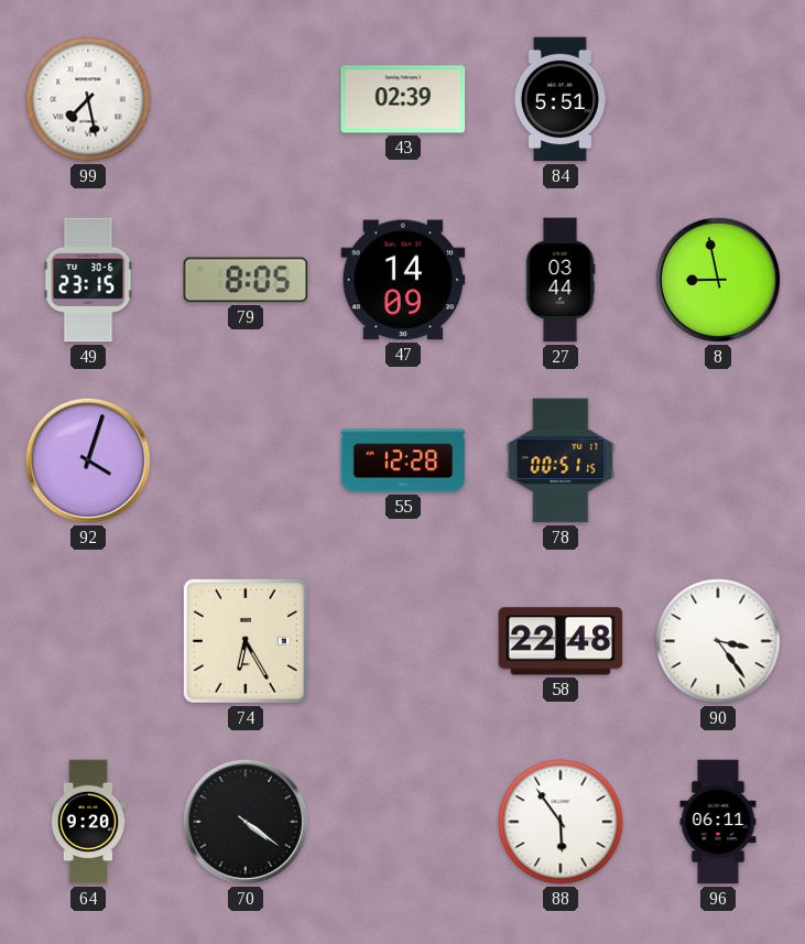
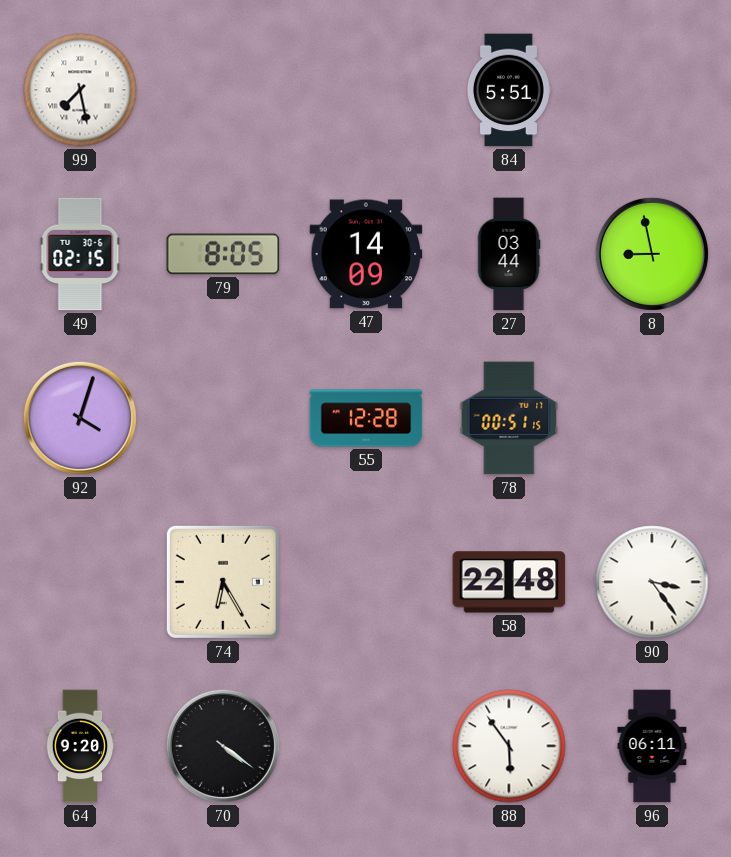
43: 02:39 -> none
49: 23:15 -> 02:15
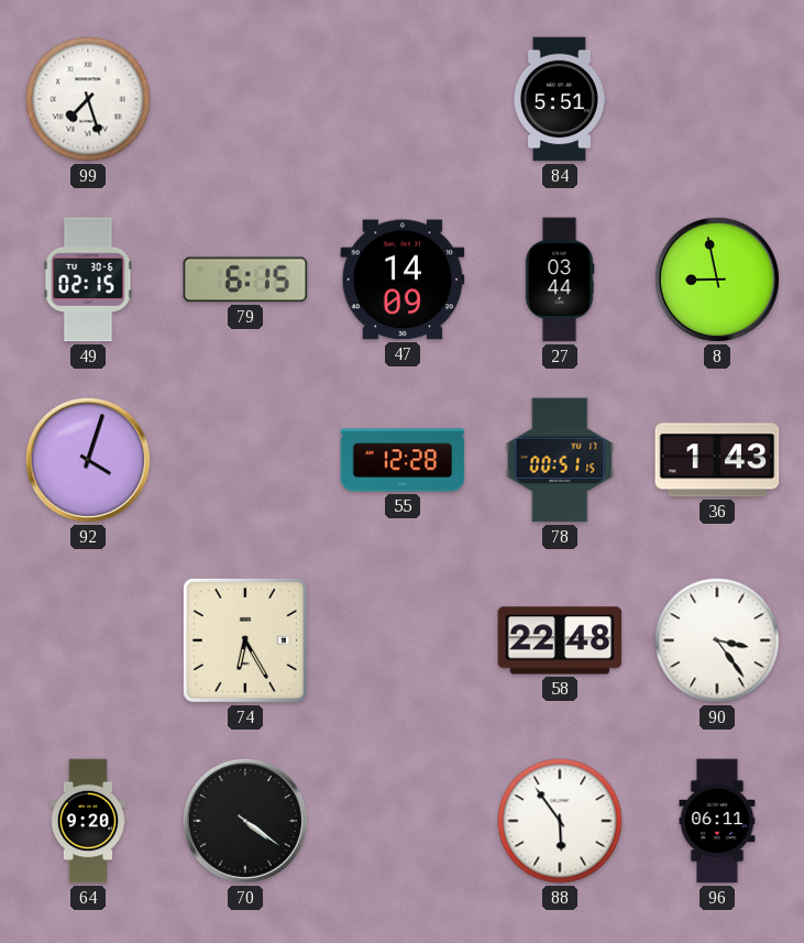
99: 7:28 -> 7:27
79: 8:05 -> 6:15
36: none -> 1:43
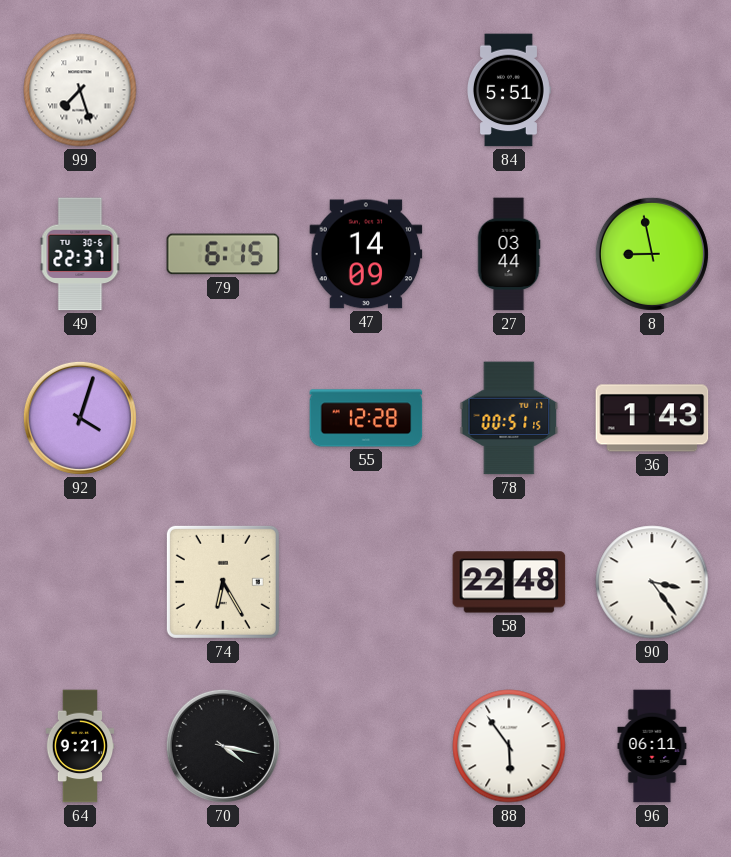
49: 02:15 -> 22:37
64: 9:20 -> 9:21
70: 4:21 -> 4:17
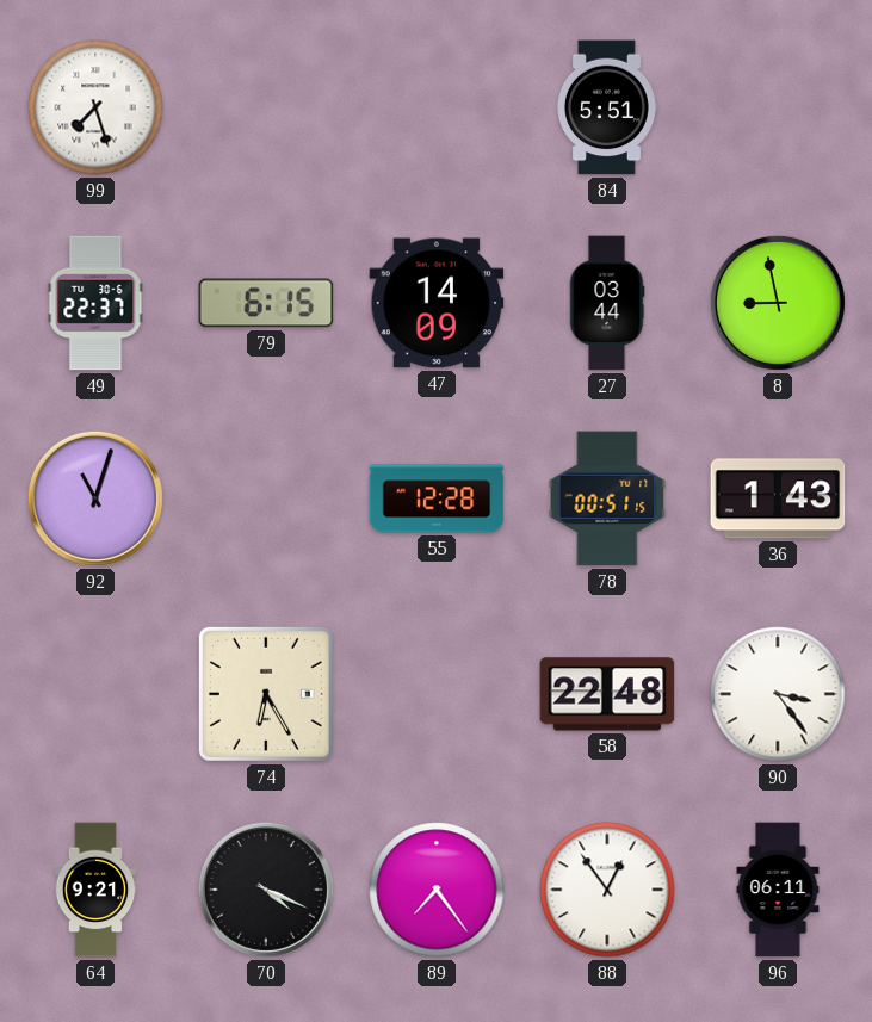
92: 4:03 -> 11:03
70: 4:17 -> 4:19
89: none -> 7:24
88: 5:54 -> 12:54
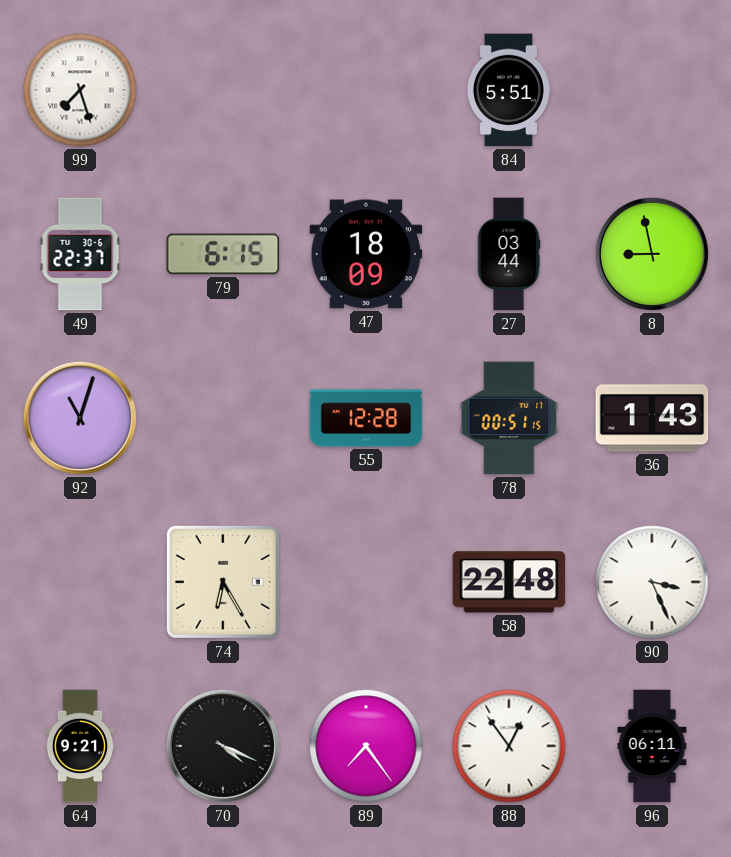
47: 14:09 -> 18:09
90: 3:24 -> 3:26
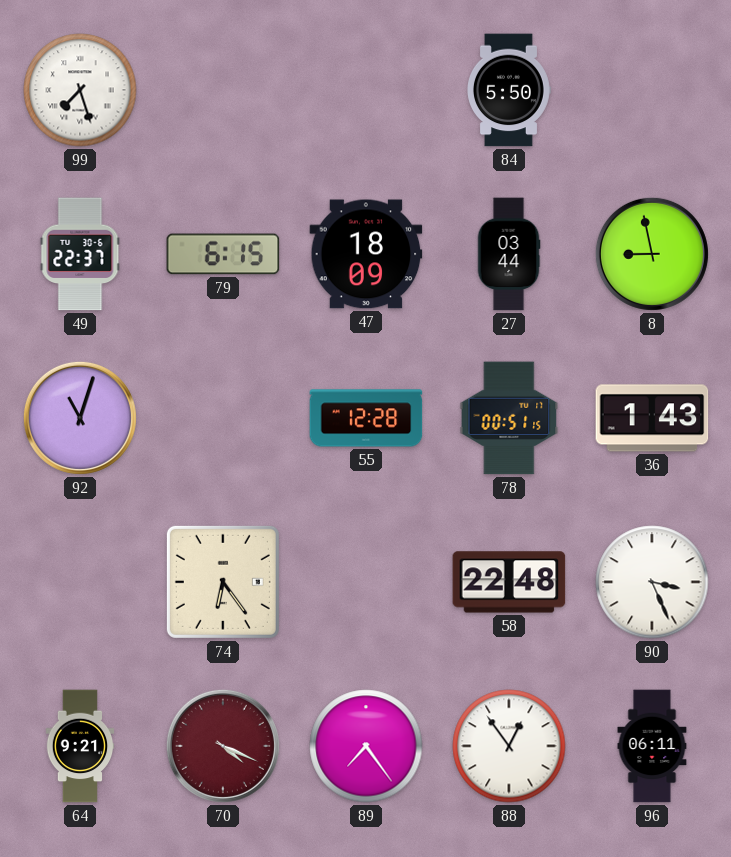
84: 5:51 -> 5:50
74: 6:25 -> 6:24
70 dial: black -> burgundy
